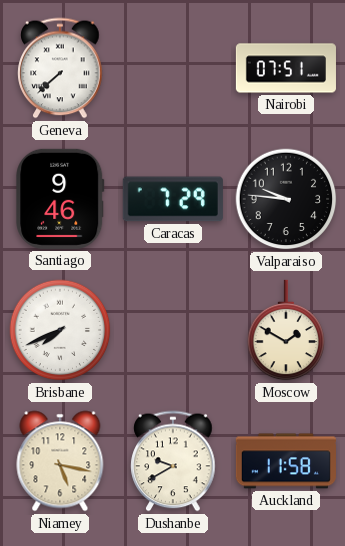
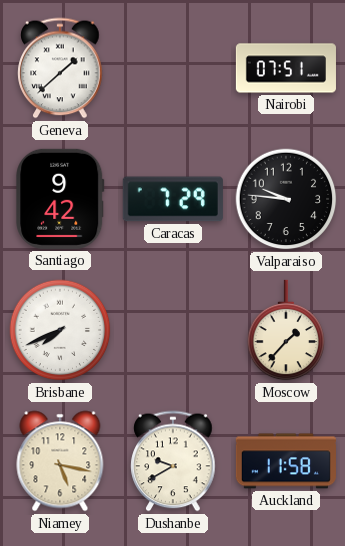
Geneva: 7:38 -> 1:38
Santiago: 9:46 -> 9:42
Moscow: 1:50 -> 1:37
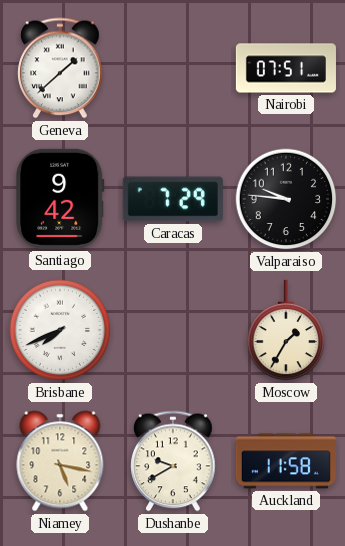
Moscow: 1:37 -> 1:35
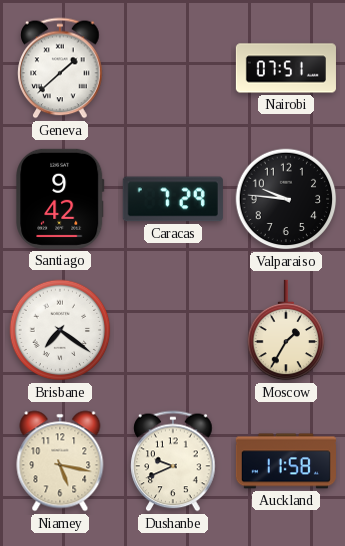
Brisbane: 7:41 -> 7:21
Dushanbe: 9:40 -> 9:41
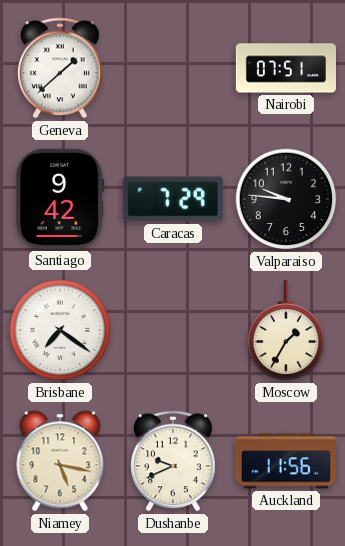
Auckland: 11:58 -> 11:56
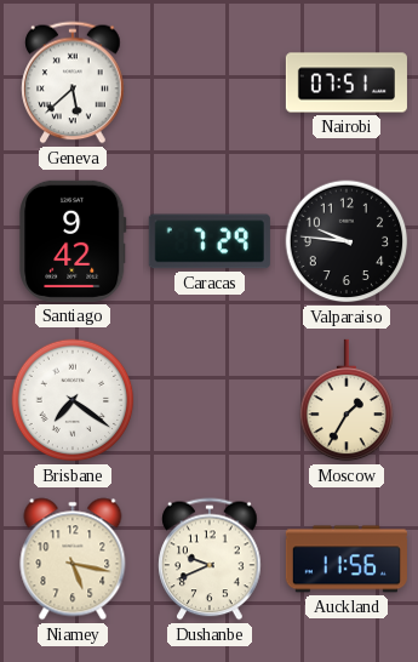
Geneva: 1:38 -> 5:38
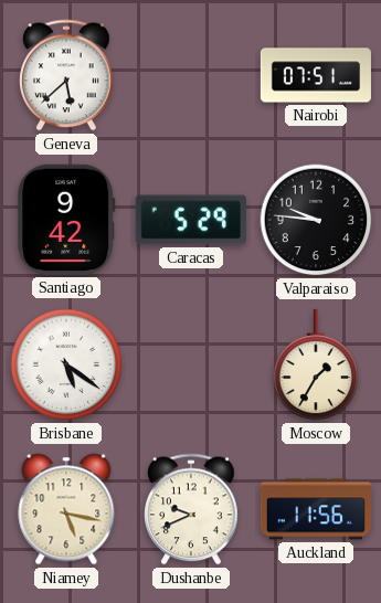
Caracas: 7:29 -> 5:29
Brisbane: 7:21 -> 5:21
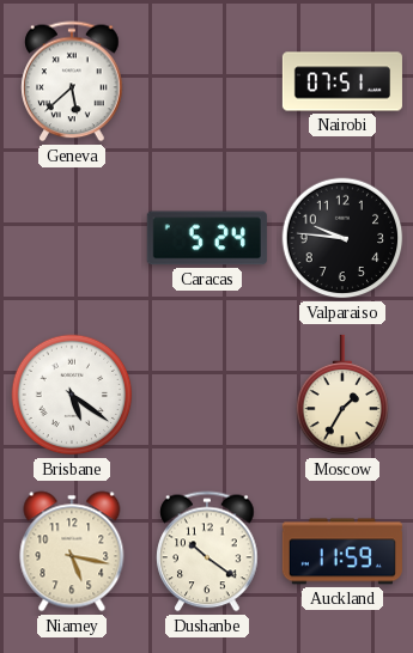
Santiago: 9:42 -> none
Caracas: 5:29 -> 5:24
Dushanbe: 9:41 -> 10:21
Auckland: 11:56 -> 11:59
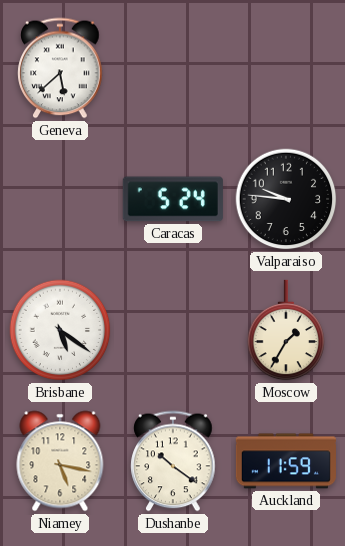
Nairobi: 07:51 -> none
